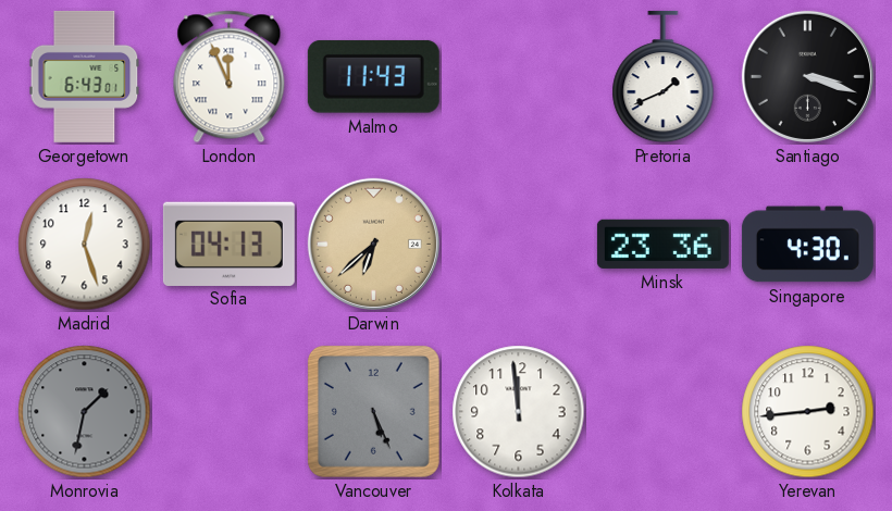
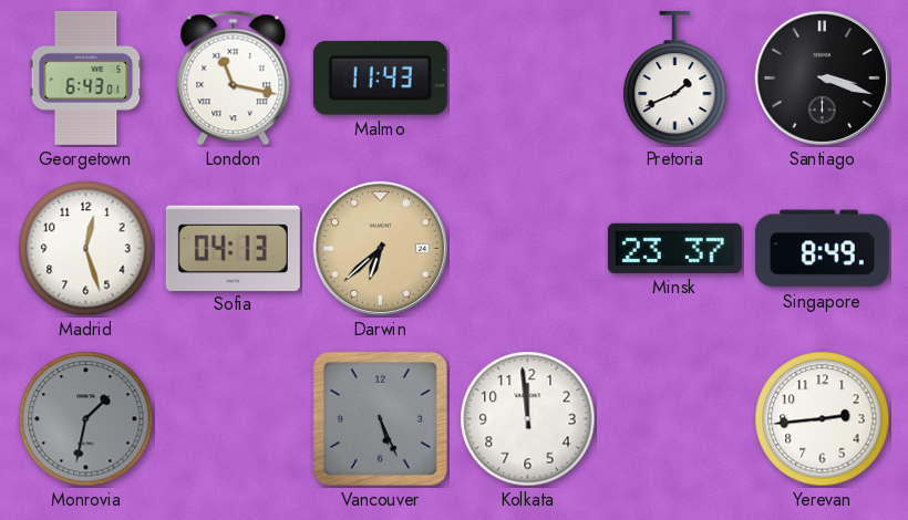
London: 11:56 -> 11:17
Minsk: 23:36 -> 23:37
Singapore: 4:30 -> 8:49
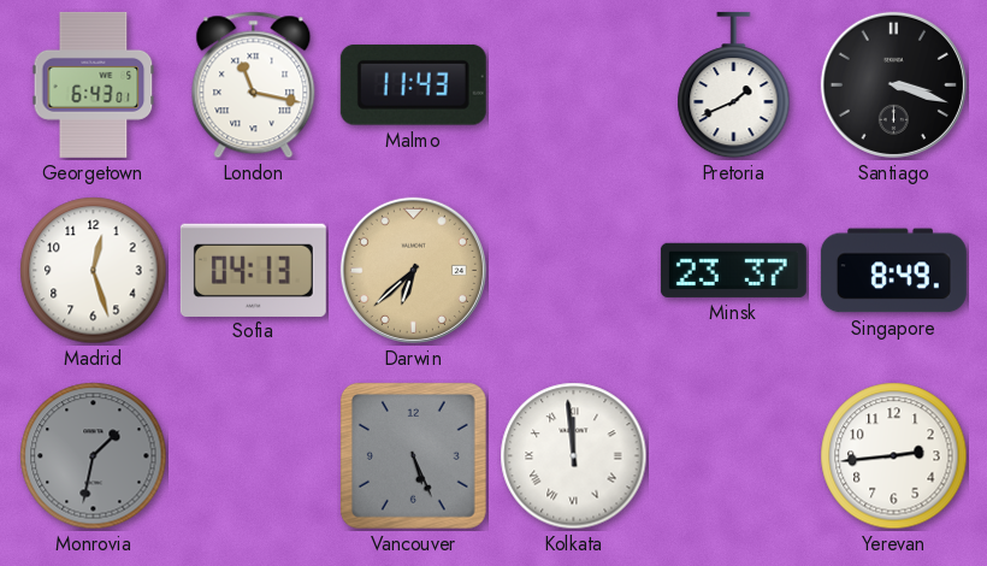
Kolkata numerals: Arabic -> Roman
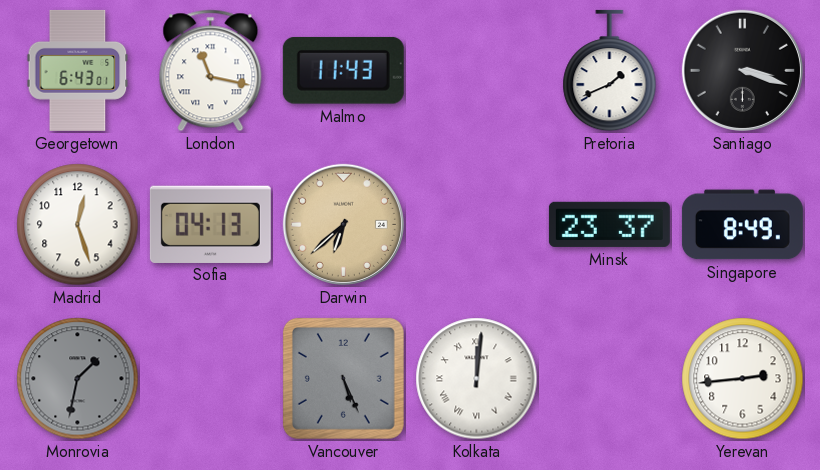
Kolkata: 11:59 -> 12:01
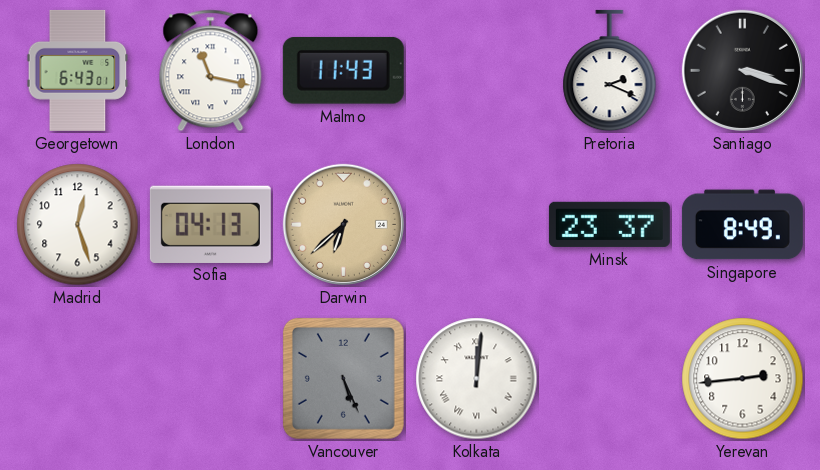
Pretoria: 1:41 -> 2:19
Monrovia: 1:32 -> none
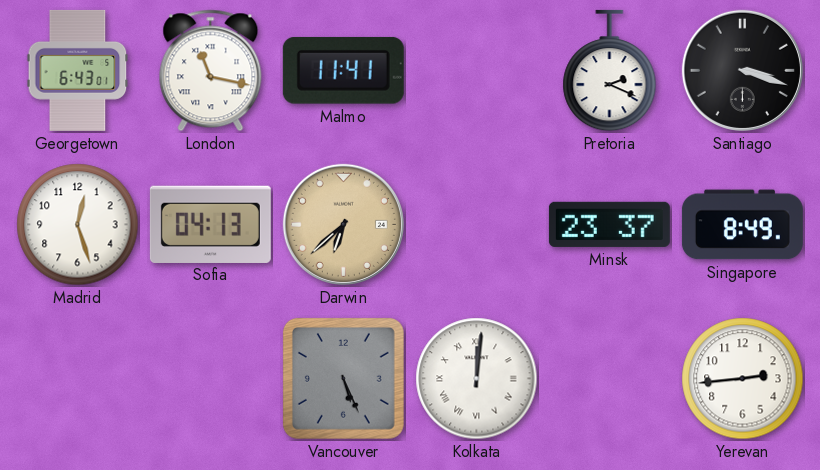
Malmo: 11:43 -> 11:41
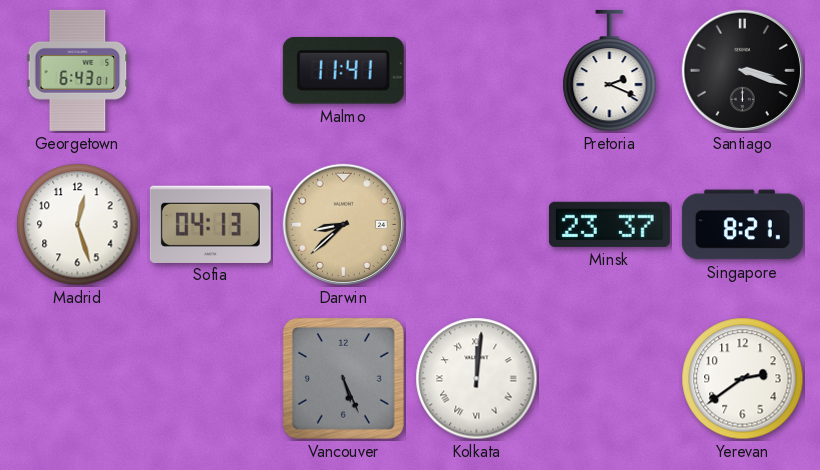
London: 11:17 -> none
Darwin: 6:38 -> 8:38
Singapore: 8:49 -> 8:21
Yerevan: 2:44 -> 2:39
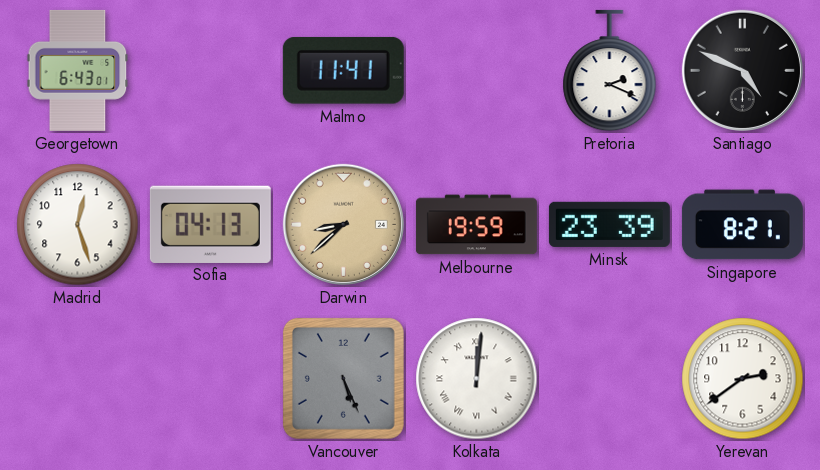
Santiago: 3:18 -> 4:49
Melbourne: none -> 19:59
Minsk: 23:37 -> 23:39
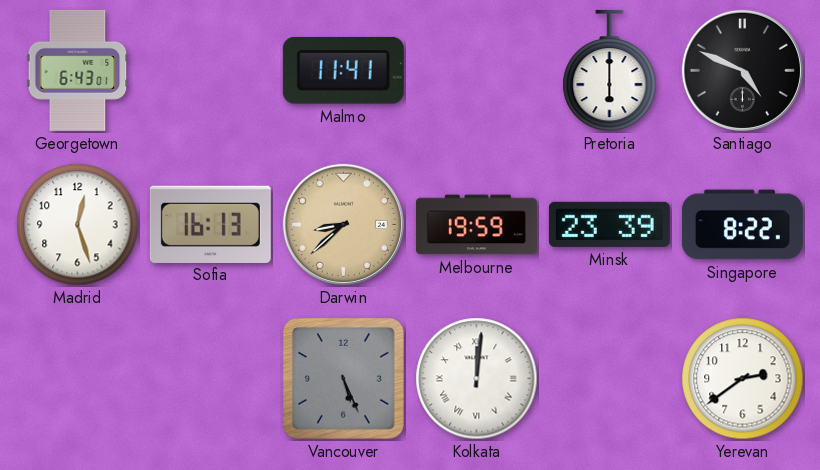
Pretoria: 2:19 -> 6:00
Sofia: 04:13 -> 16:13
Singapore: 8:21 -> 8:22
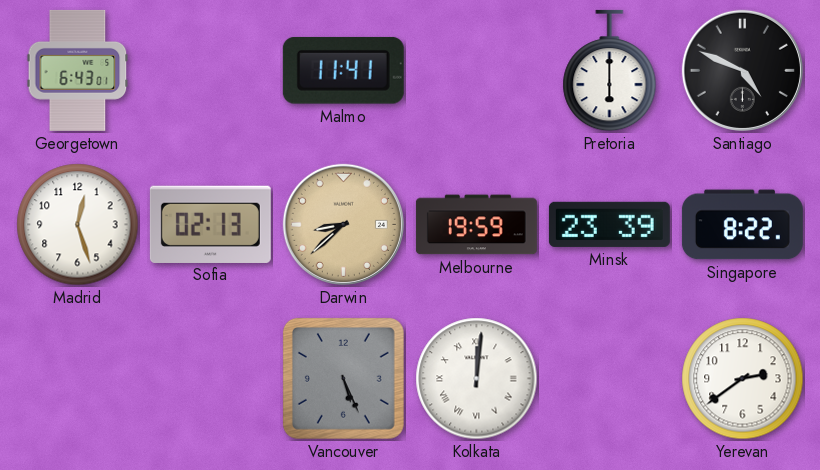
Sofia: 16:13 -> 02:13
